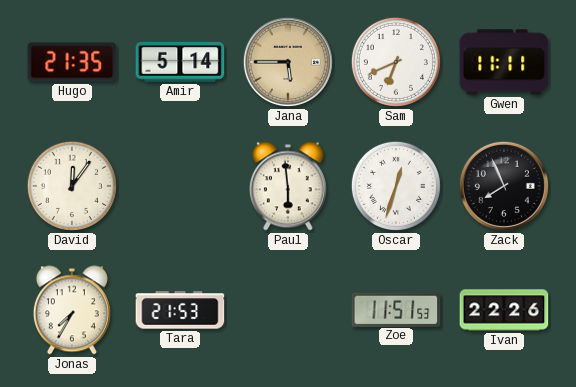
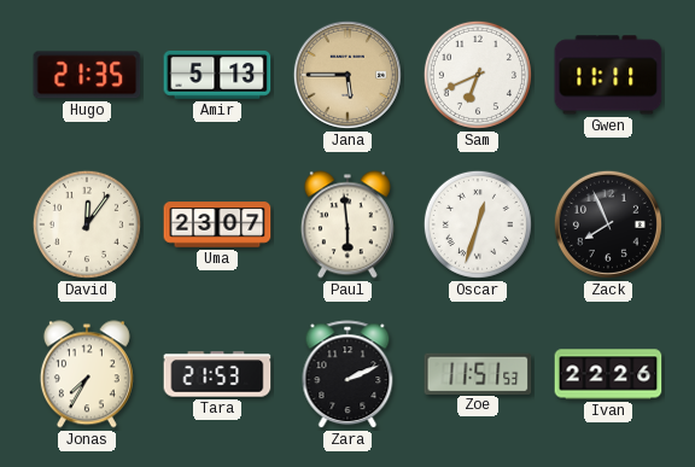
Amir: 5:14 -> 5:13
Uma: none -> 23:07
Zara: none -> 2:11
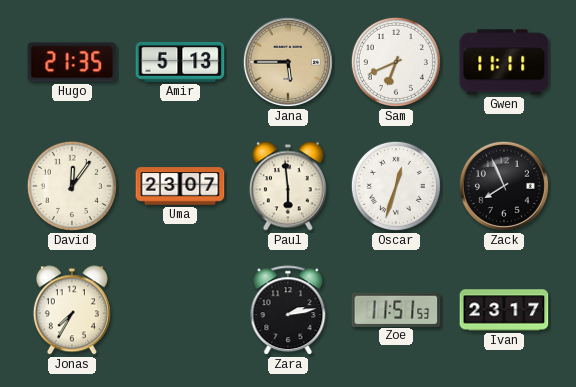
Tara: 21:53 -> none
Zara: 2:11 -> 2:13
Ivan: 22:26 -> 23:17
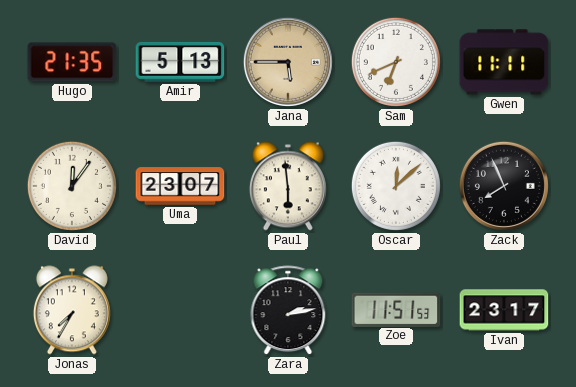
Oscar: 12:33 -> 12:08
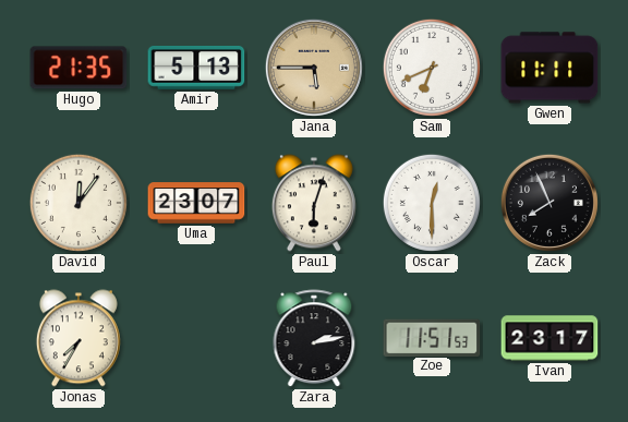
Paul: 5:59 -> 6:03
Oscar: 12:08 -> 12:30
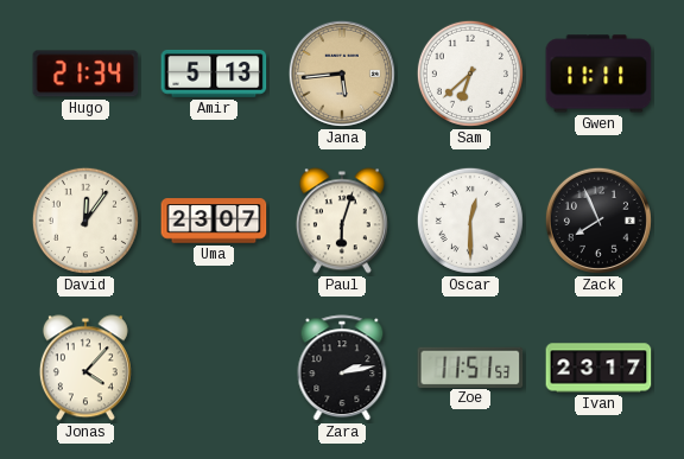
Hugo: 21:35 -> 21:34
Jana: 5:45 -> 5:44
Sam: 6:41 -> 6:38
Jonas: 7:35 -> 4:07
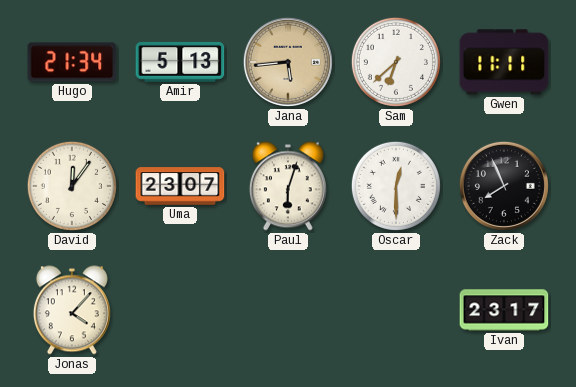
Zara: 2:13 -> none
Zoe: 11:51 -> none
